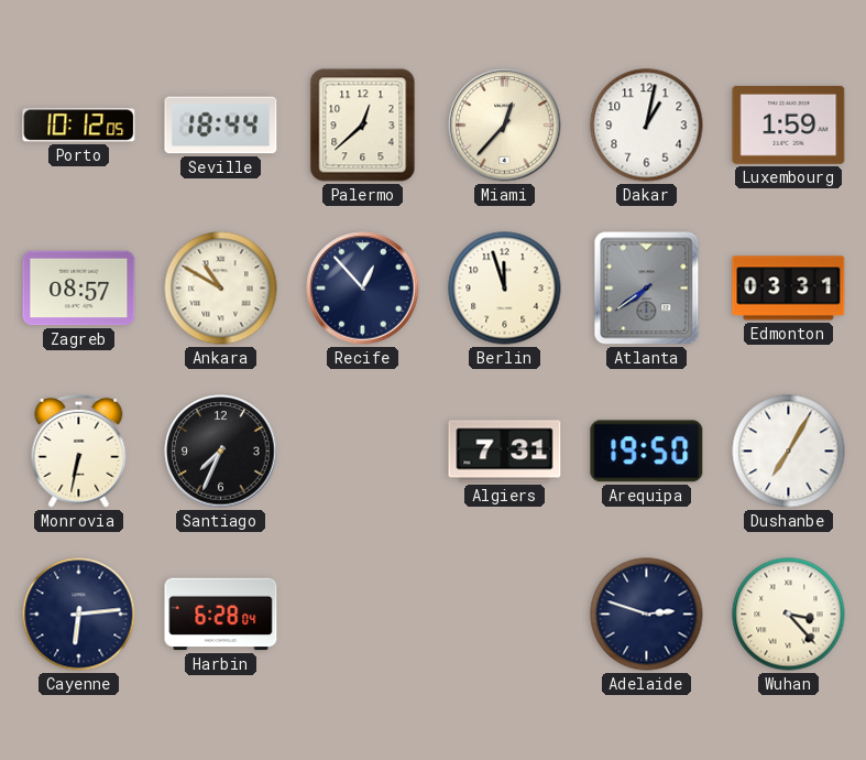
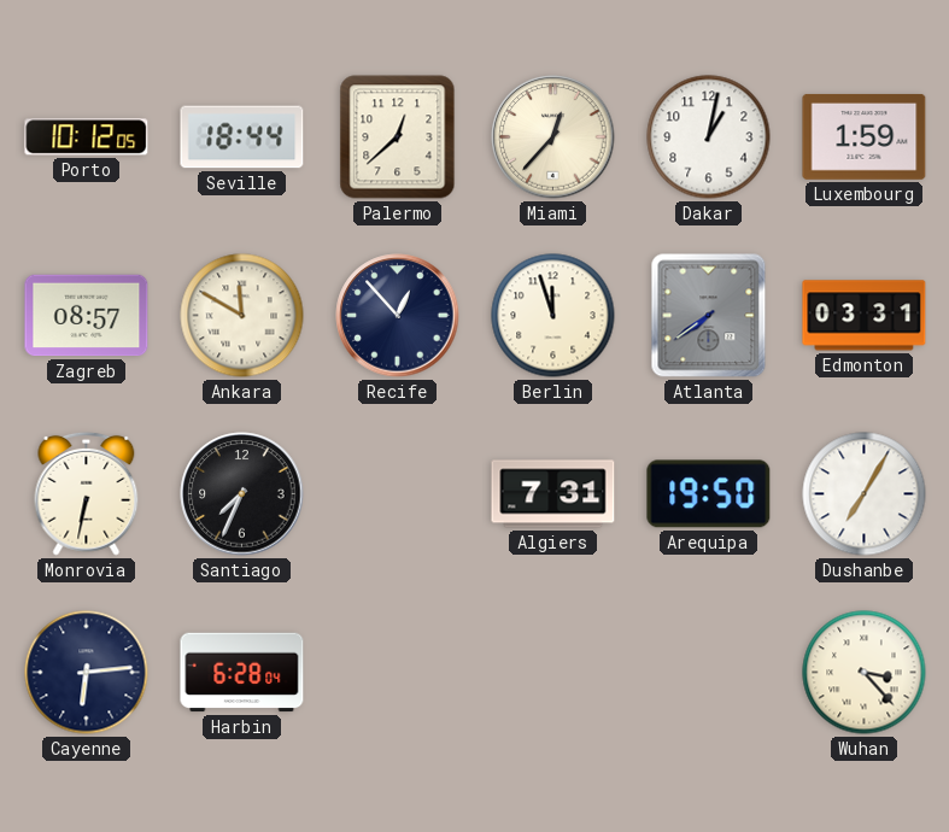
Ankara: 10:50 -> 11:50
Adelaide: 2:48 -> none
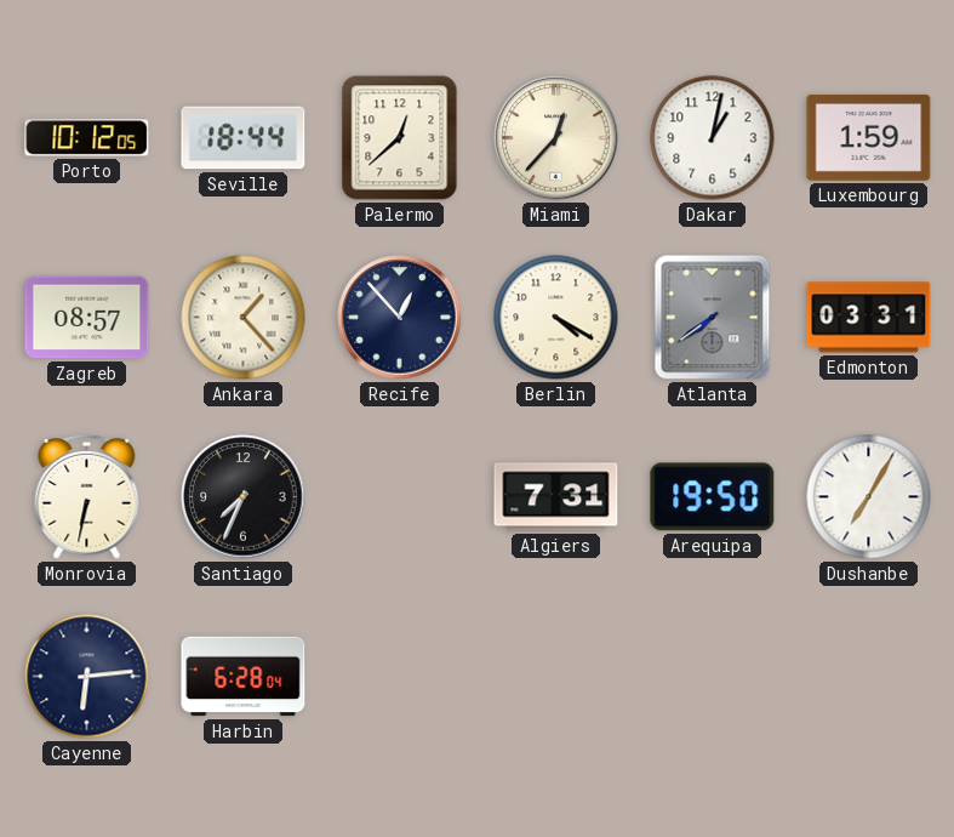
Ankara: 11:50 -> 1:23
Berlin: 11:57 -> 4:20
Wuhan: 3:23 -> none
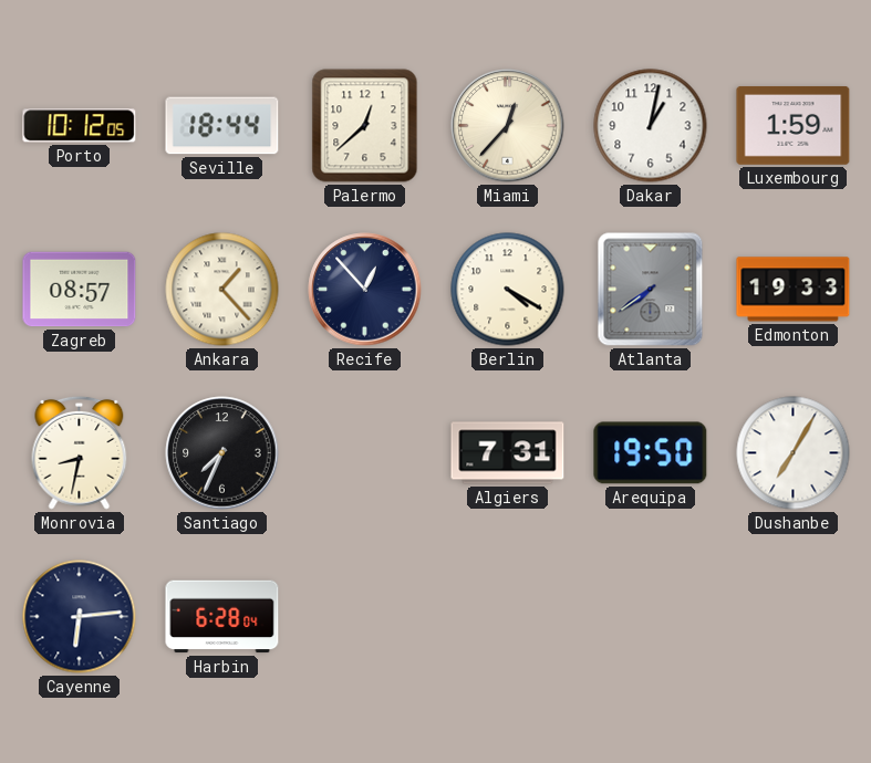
Edmonton: 03:31 -> 19:33
Monrovia: 6:32 -> 8:32
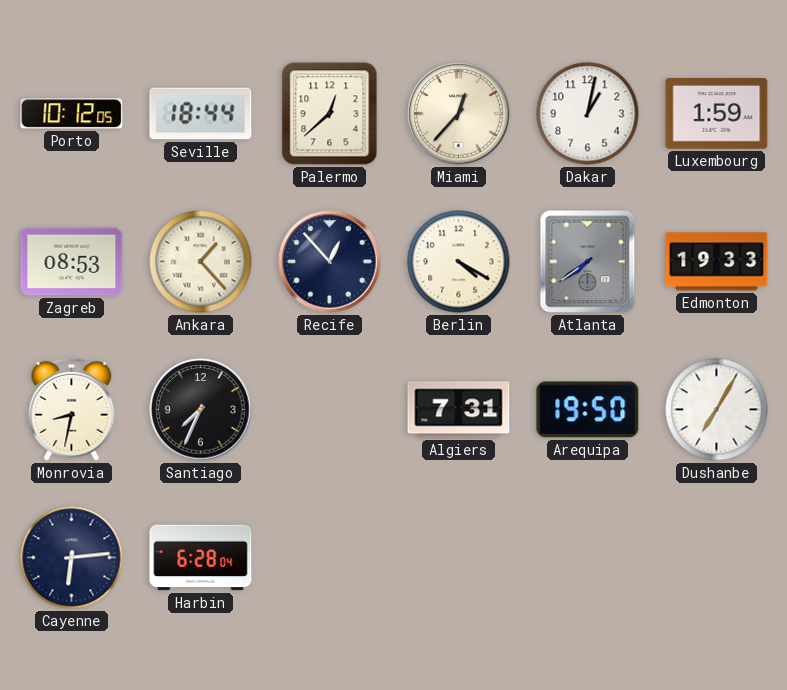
Zagreb: 08:57 -> 08:53
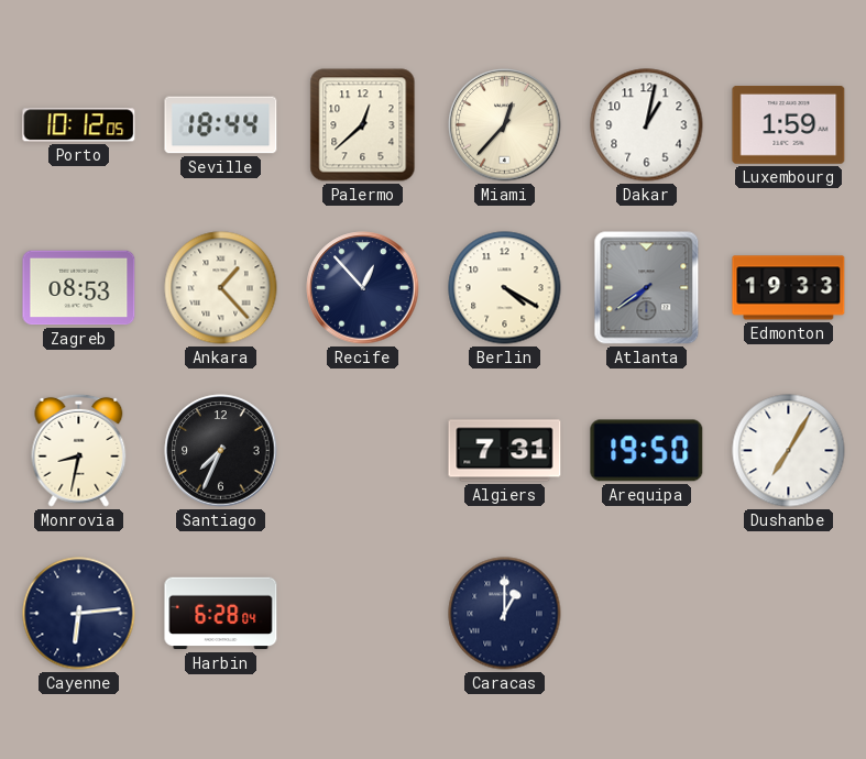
Caracas: none -> 1:00
